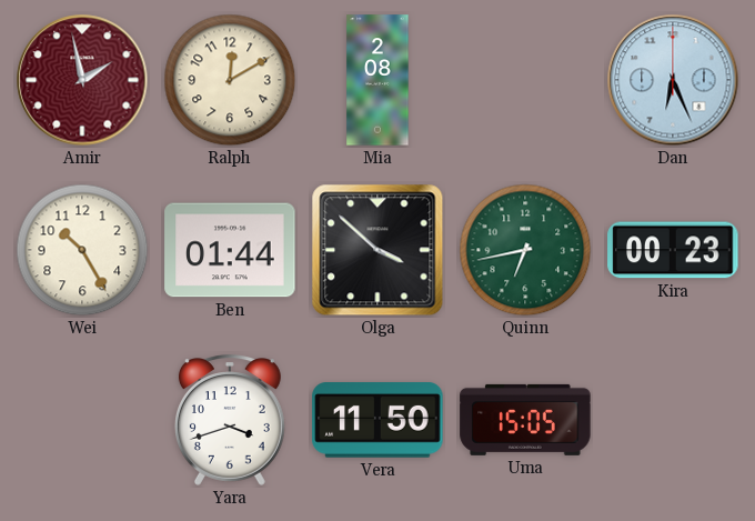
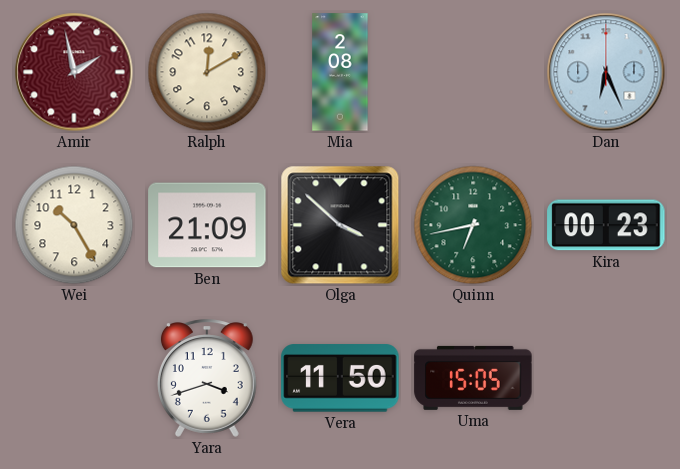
Ben: 01:44 -> 21:09
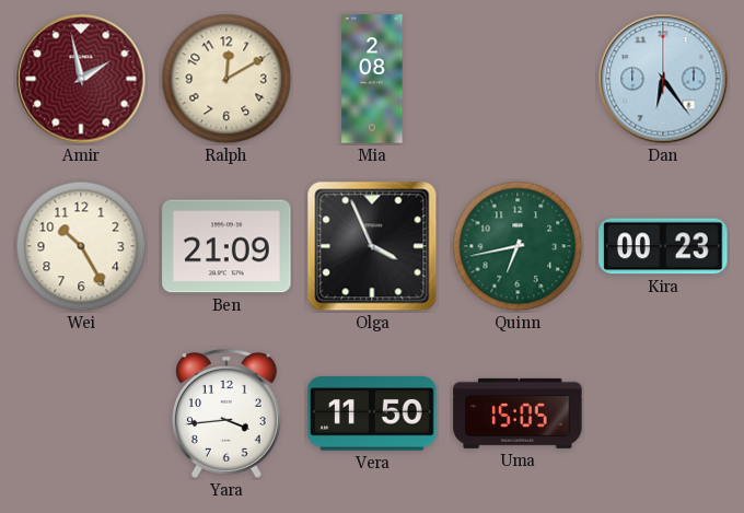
Dan: 6:26 -> 6:24
Olga: 3:52 -> 3:56
Yara: 3:42 -> 3:44
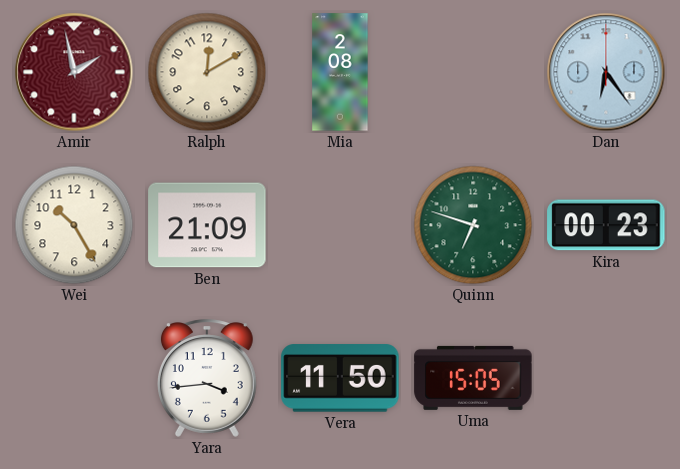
Olga: 3:56 -> none
Quinn: 6:43 -> 6:48
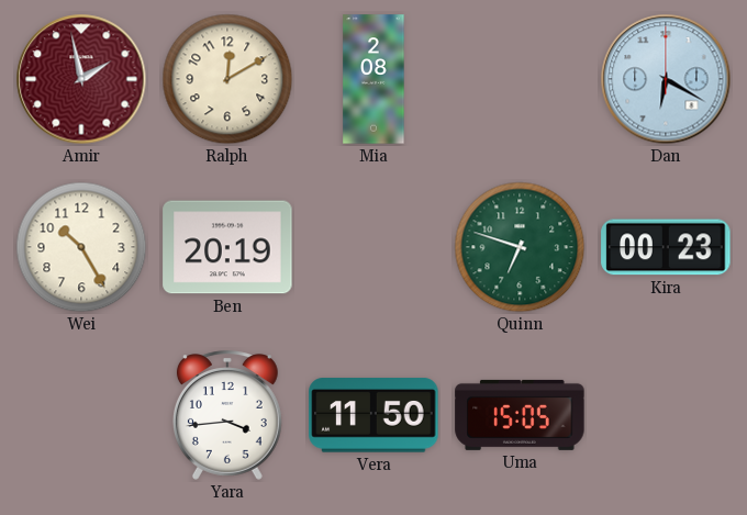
Dan: 6:24 -> 6:20
Ben: 21:09 -> 20:19
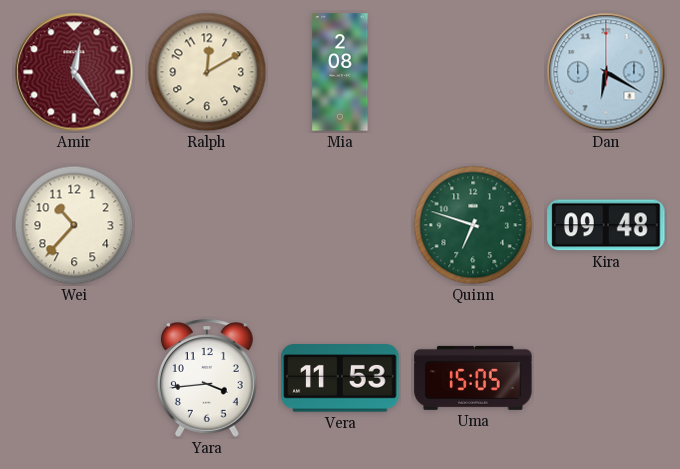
Amir: 1:58 -> 12:24
Wei: 10:25 -> 10:37
Ben: 20:19 -> none
Kira: 00:23 -> 09:48
Vera: 11:50 -> 11:53
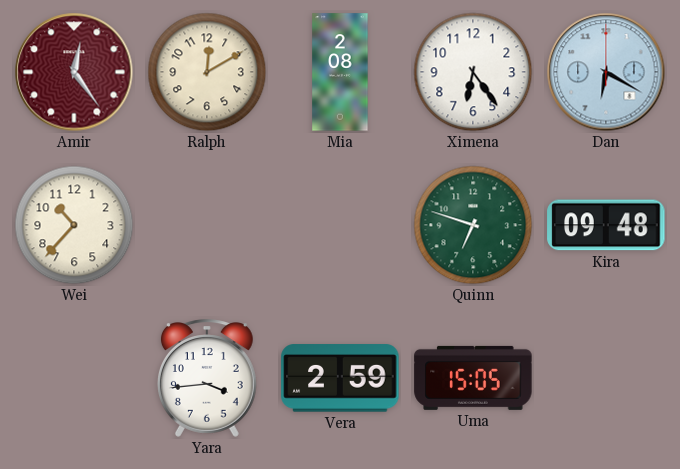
Ximena: none -> 6:24
Vera: 11:53 -> 2:59
